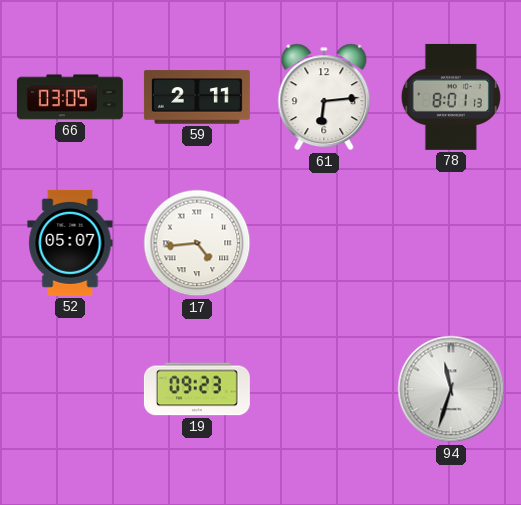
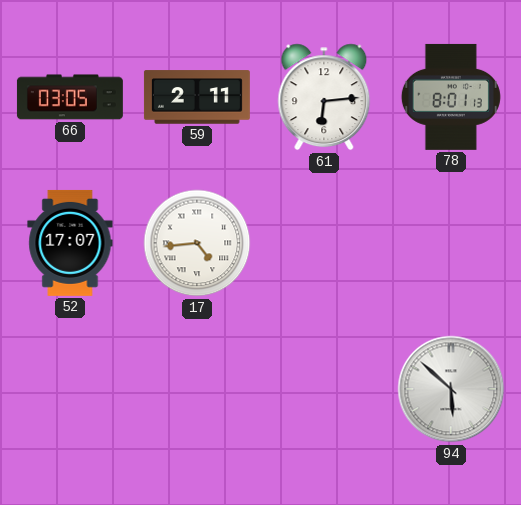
52: 05:07 -> 17:07
19: 09:23 -> none
94: 11:33 -> 5:52
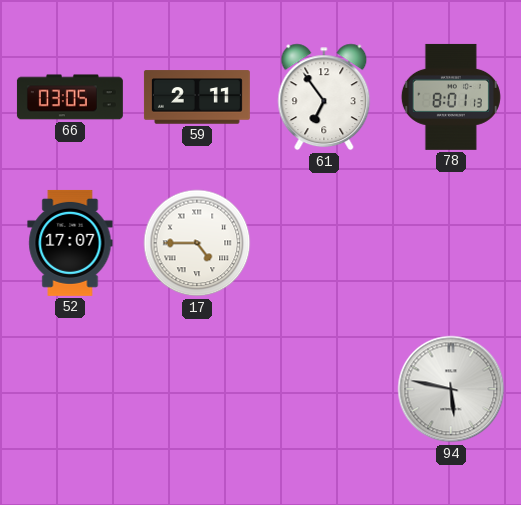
61: 6:14 -> 6:54
17: 4:44 -> 4:45
94: 5:52 -> 5:47
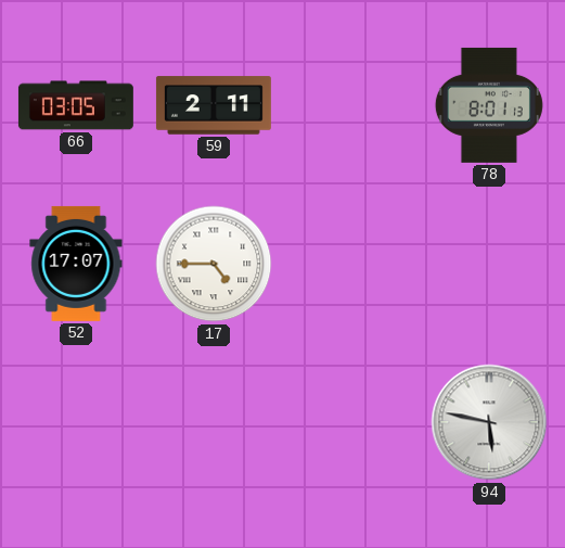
61: 6:54 -> none
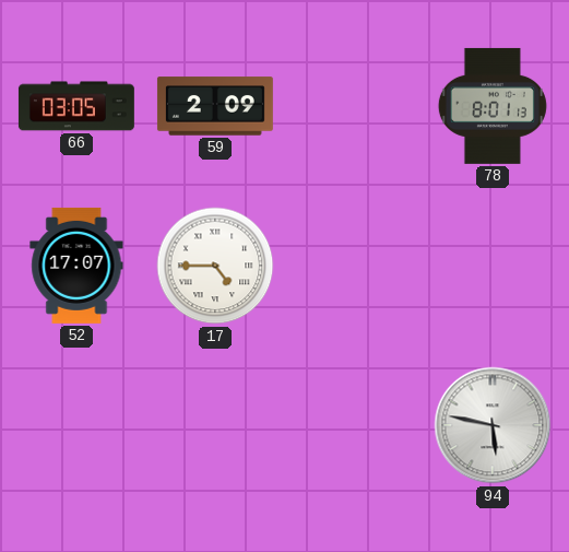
59: 2:11 -> 2:09
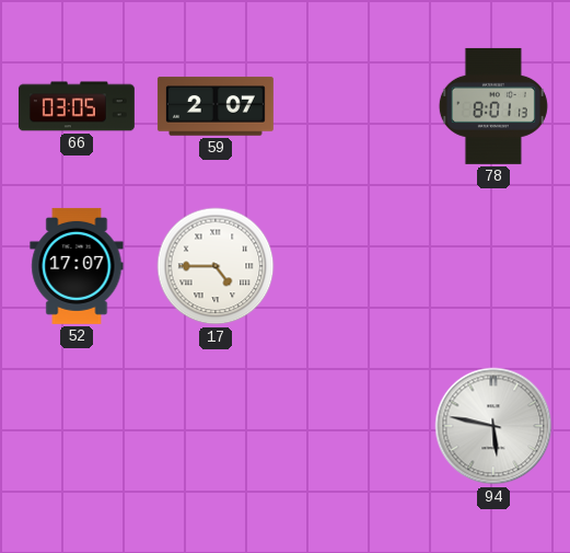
59: 2:09 -> 2:07
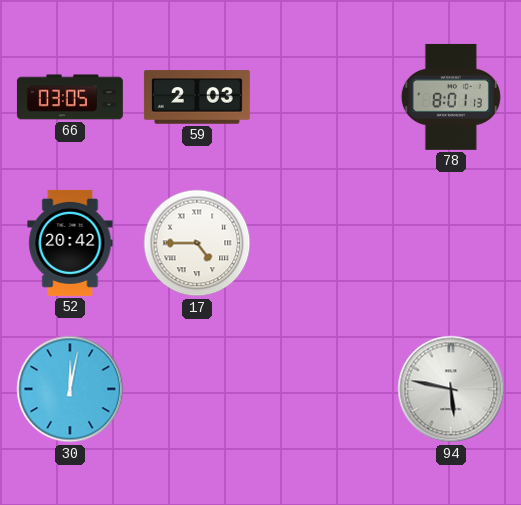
59: 2:07 -> 2:03
52: 17:07 -> 20:42
30: none -> 12:02
